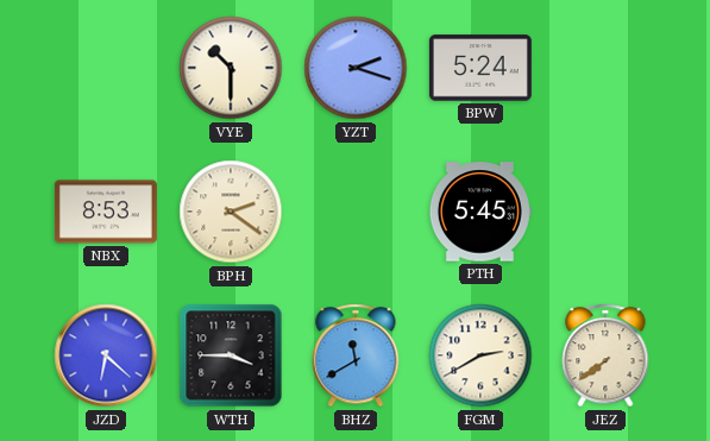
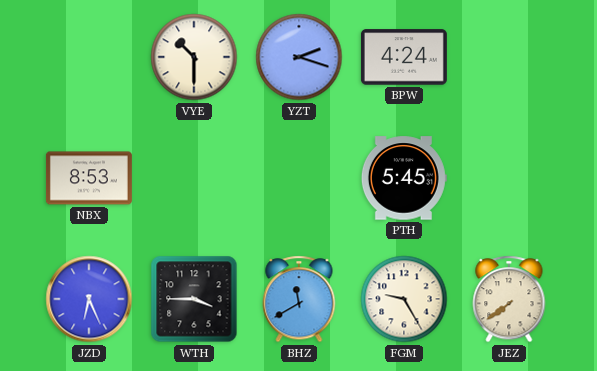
BPW: 5:24 -> 4:24
BPH: 2:21 -> none
JZD: 6:22 -> 6:26
FGM: 2:40 -> 9:25
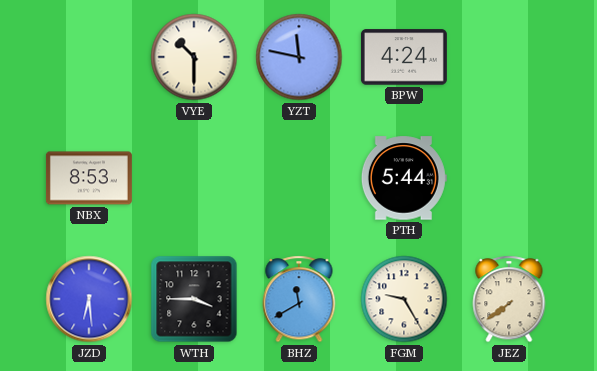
YZT: 2:18 -> 11:47
PTH: 5:45 -> 5:44
JZD: 6:26 -> 6:29
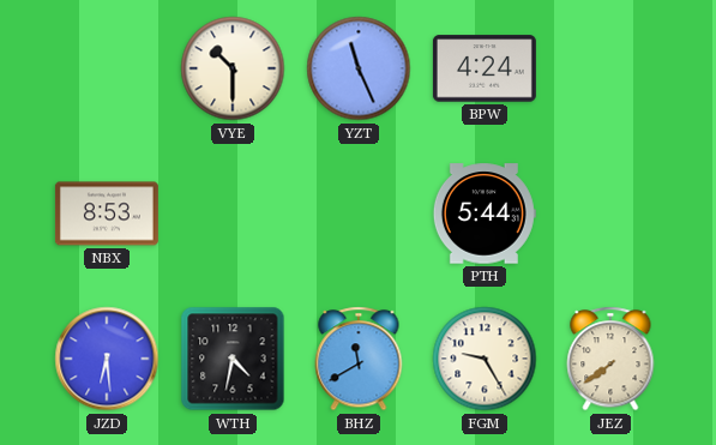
YZT: 11:47 -> 11:26
WTH: 3:45 -> 4:32
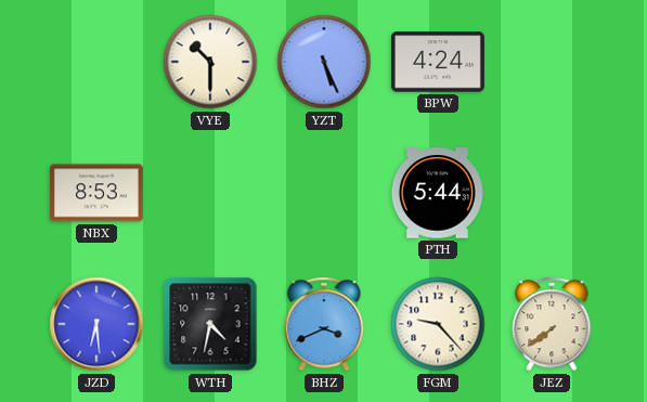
YZT: 11:26 -> 5:26
BHZ: 11:40 -> 3:41
FGM: 9:25 -> 9:23
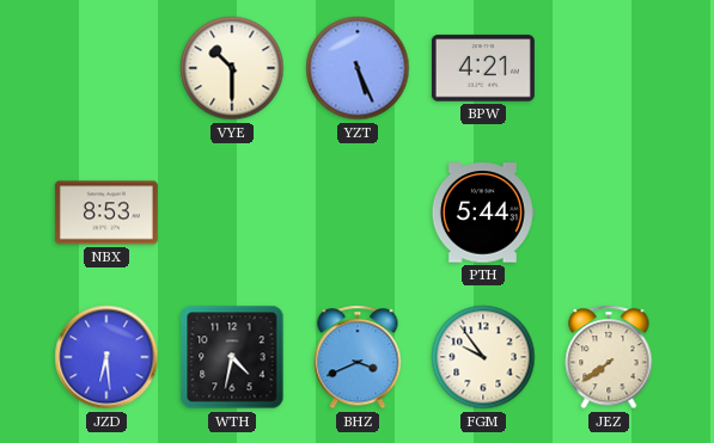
BPW: 4:24 -> 4:21
FGM: 9:23 -> 9:54
